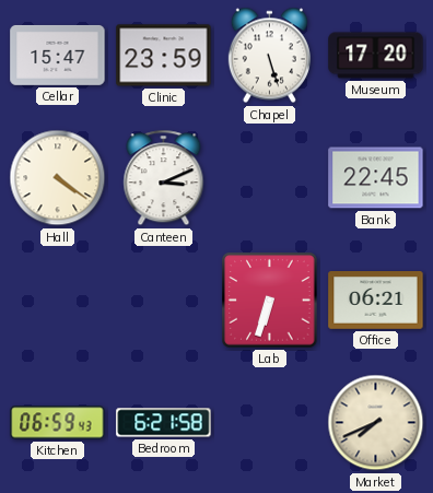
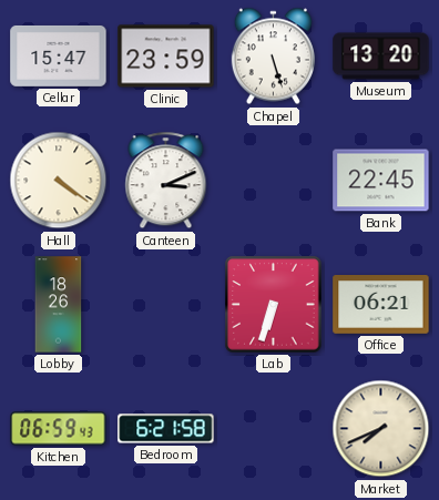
Museum: 17:20 -> 13:20
Lobby: none -> 18:26
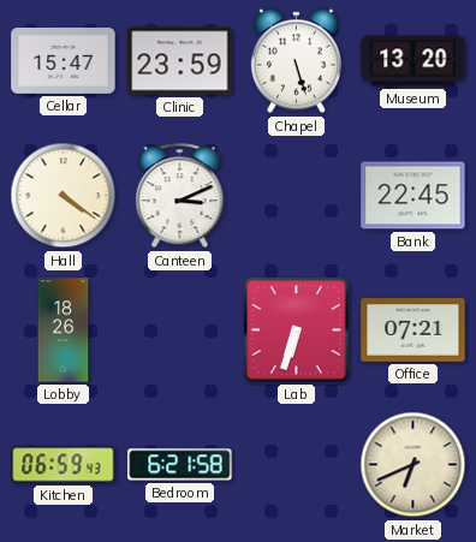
Office: 06:21 -> 07:21
Market: 7:41 -> 6:41
